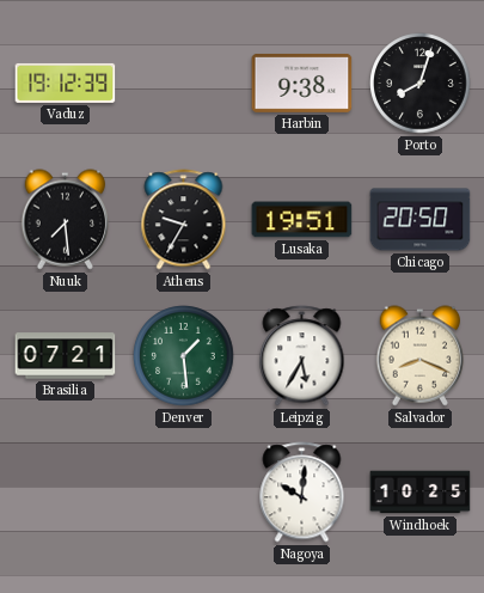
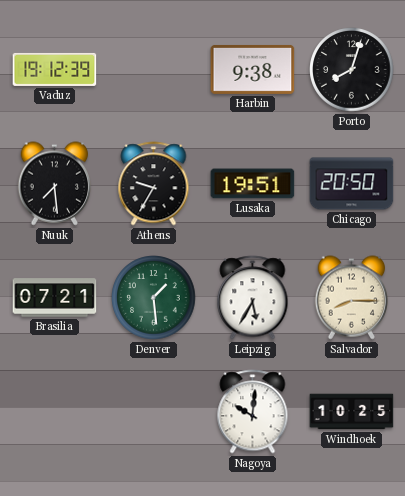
Salvador: 8:19 -> 8:15
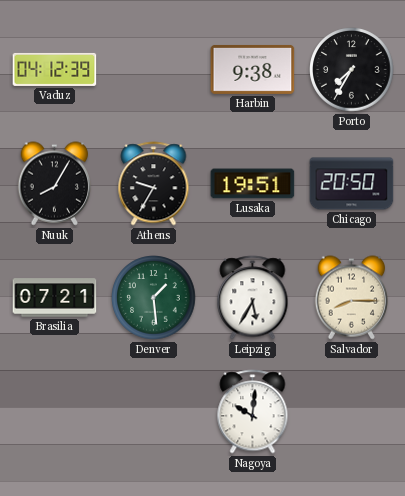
Vaduz: 19:12 -> 04:12
Porto: 8:03 -> 7:35
Nuuk: 7:29 -> 8:05
Windhoek: 10:25 -> none
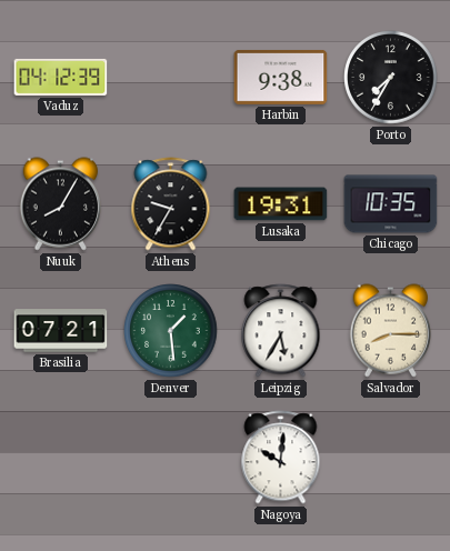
Lusaka: 19:51 -> 19:31
Chicago: 20:50 -> 10:35
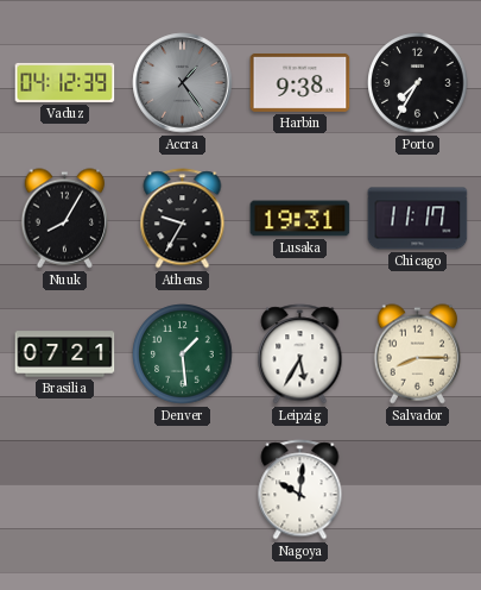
Accra: none -> 1:24
Chicago: 10:35 -> 11:17
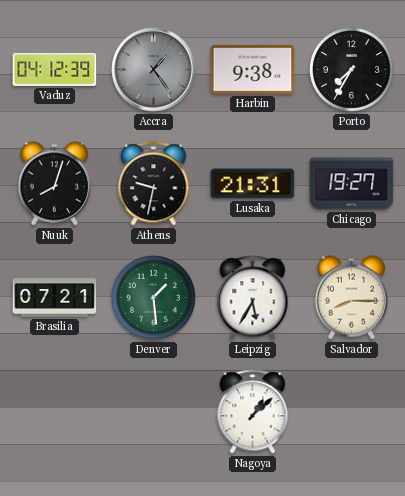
Nuuk: 8:05 -> 8:03
Athens: 9:35 -> 9:32
Lusaka: 19:31 -> 21:31
Chicago: 11:17 -> 19:27
Nagoya: 10:01 -> 1:08
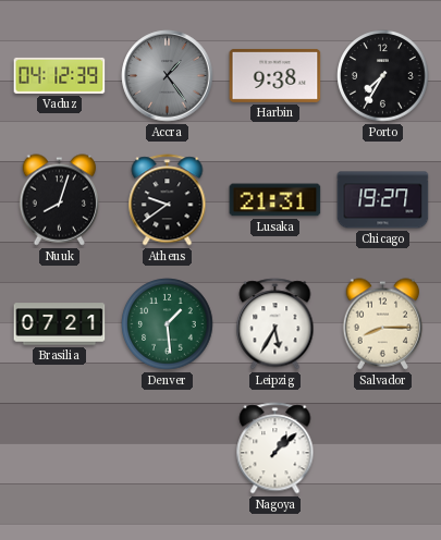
Athens: 9:32 -> 9:39
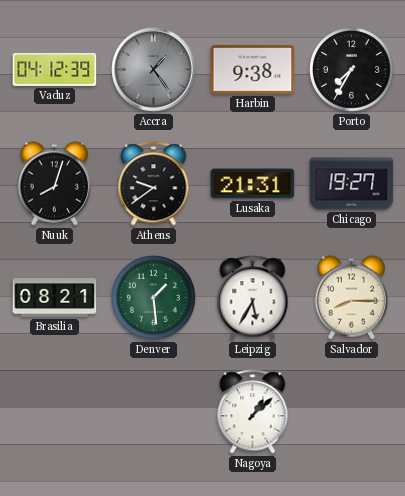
Brasilia: 07:21 -> 08:21
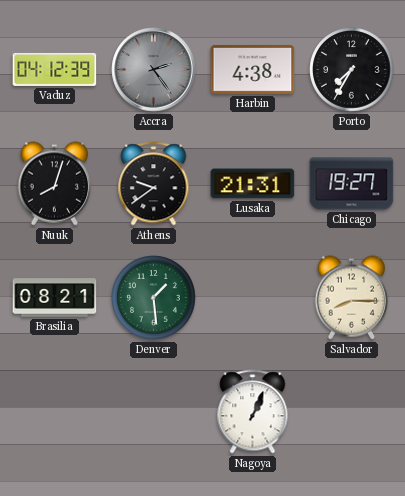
Accra: 1:24 -> 2:24
Harbin: 9:38 -> 4:38
Leipzig: 5:35 -> none
Nagoya: 1:08 -> 1:04
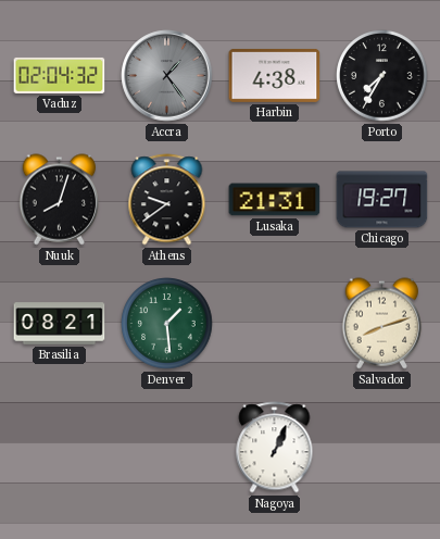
Vaduz: 04:12 -> 02:04
Accra: 2:24 -> 1:24
Salvador: 8:15 -> 8:12
